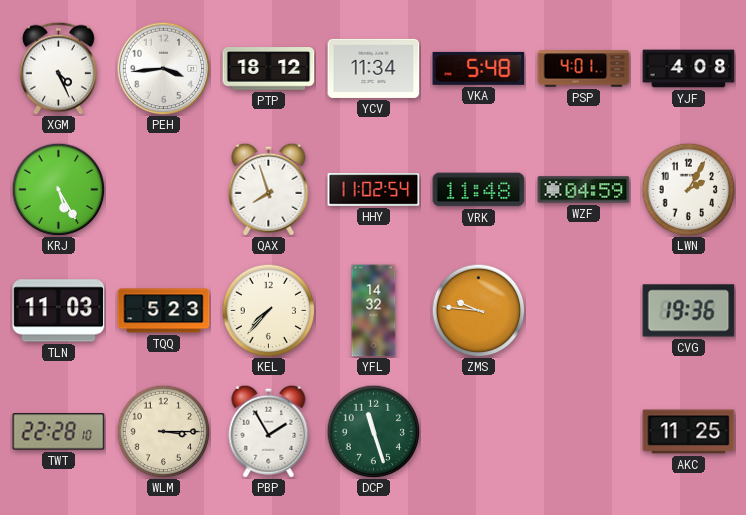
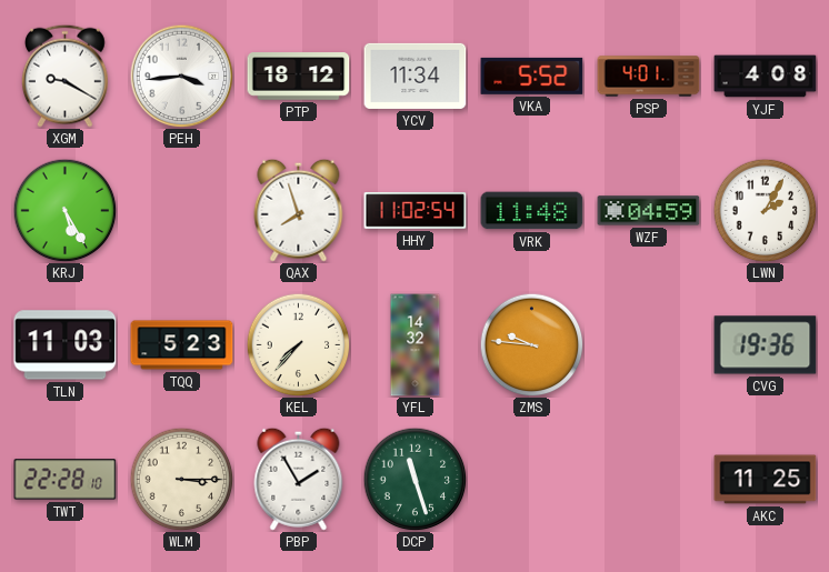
XGM: 4:26 -> 9:20
VKA: 5:48 -> 5:52
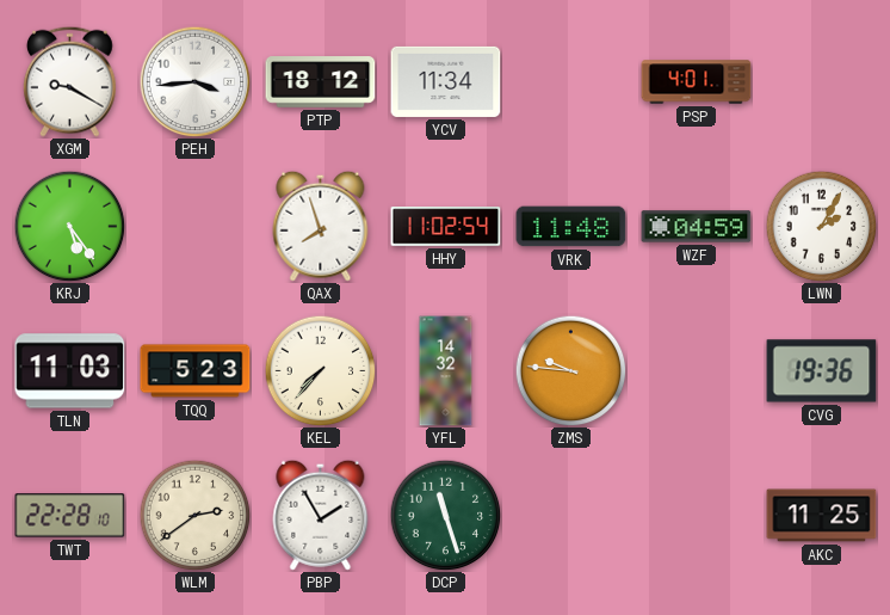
VKA: 5:52 -> none
YJF: 4:08 -> none
KRJ: 5:25 -> 5:24
WLM: 3:15 -> 2:39
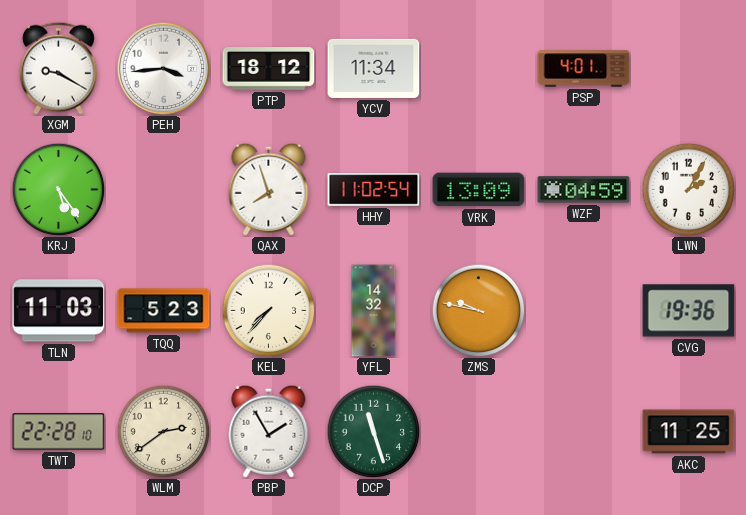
VRK: 11:48 -> 13:09
ZMS: 9:46 -> 9:47
